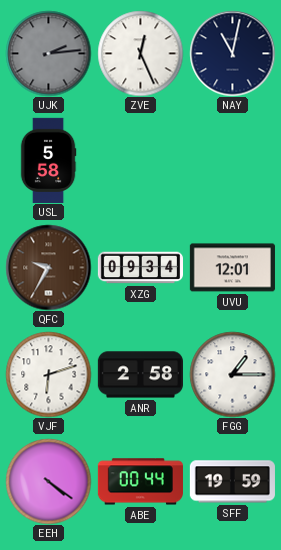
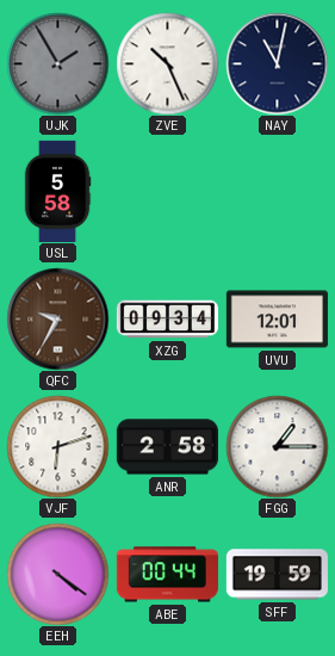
UJK: 2:14 -> 1:55
ZVE: 12:26 -> 10:26
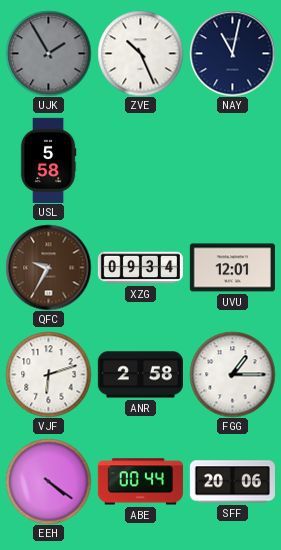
SFF: 19:59 -> 20:06
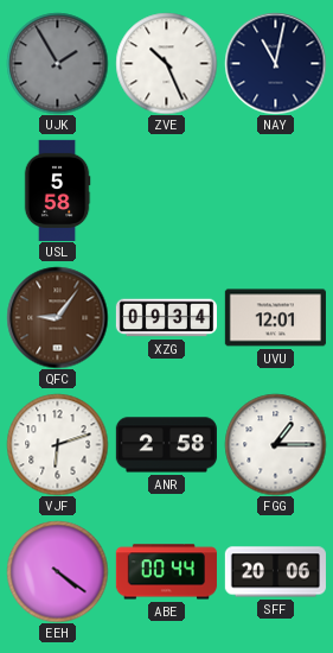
QFC: 9:35 -> 9:06
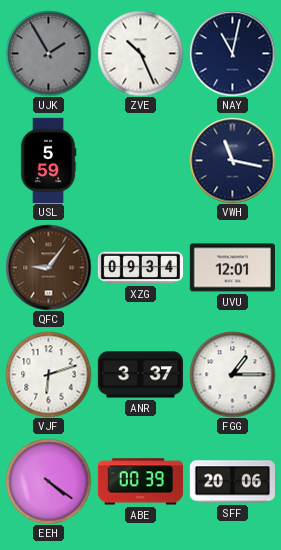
USL: 5:58 -> 5:59
VWH: none -> 11:17
ANR: 2:58 -> 3:37
ABE: 00:44 -> 00:39
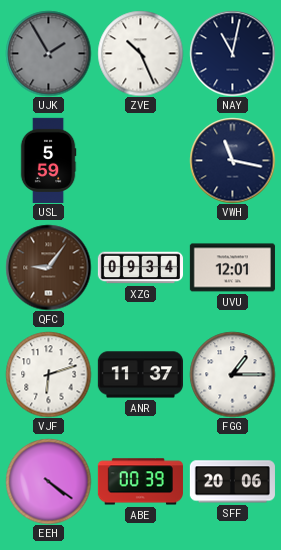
ANR: 3:37 -> 11:37
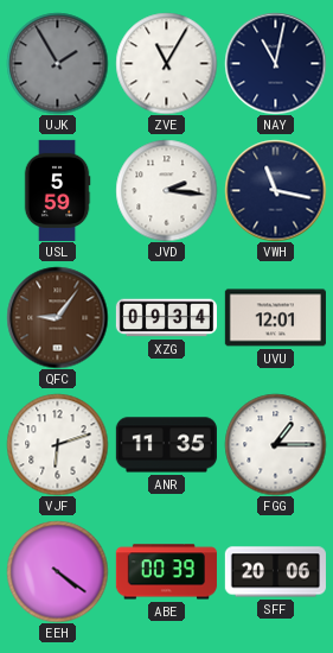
ZVE: 10:26 -> 11:05
JVD: none -> 2:16
ANR: 11:37 -> 11:35
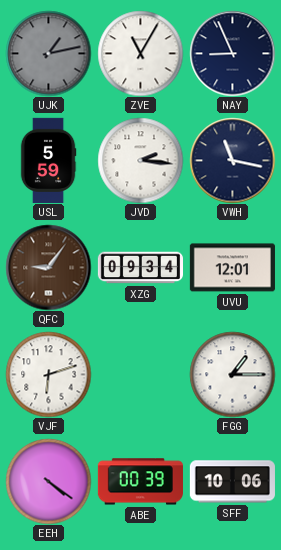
UJK: 1:55 -> 1:13
NAY: 11:02 -> 8:56
ANR: 11:35 -> none
SFF: 20:06 -> 10:06
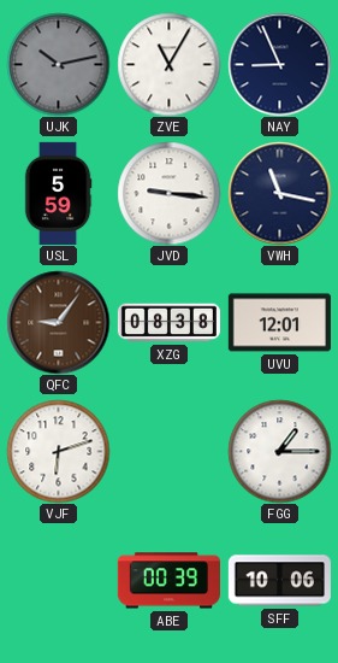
UJK: 1:13 -> 10:13
JVD: 2:16 -> 9:16
XZG: 09:34 -> 08:38
EEH: 4:21 -> none
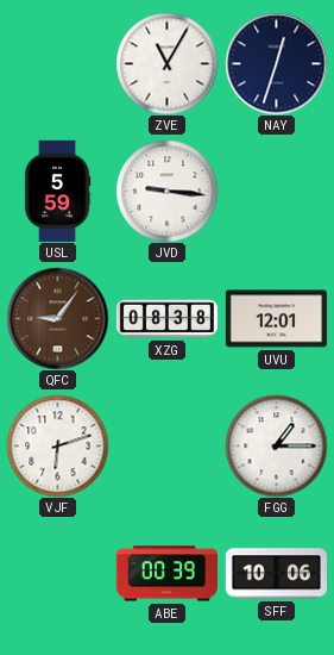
UJK: 10:13 -> none
NAY: 8:56 -> 12:33
VWH: 11:17 -> none
